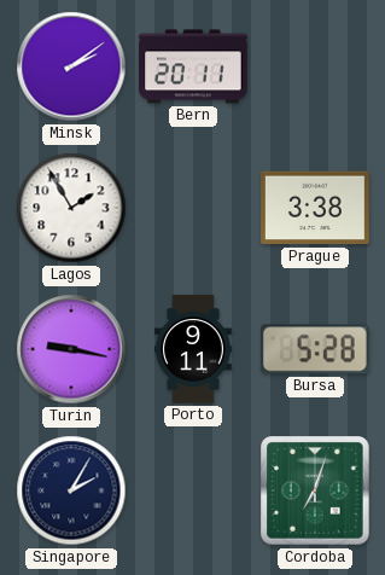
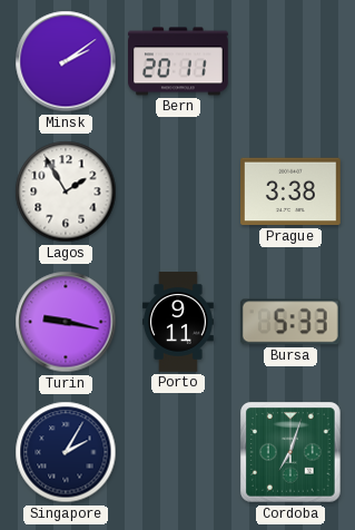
Bursa: 5:28 -> 5:33
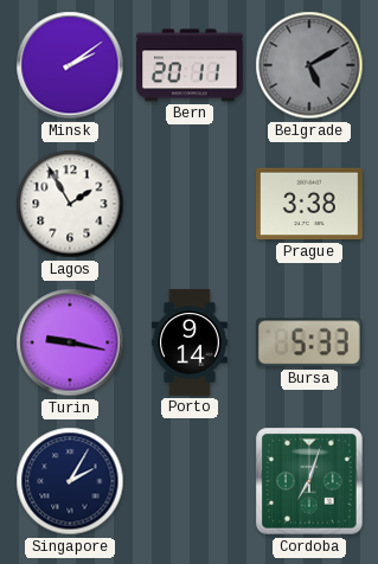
Belgrade: none -> 5:10
Porto: 9:11 -> 9:14
